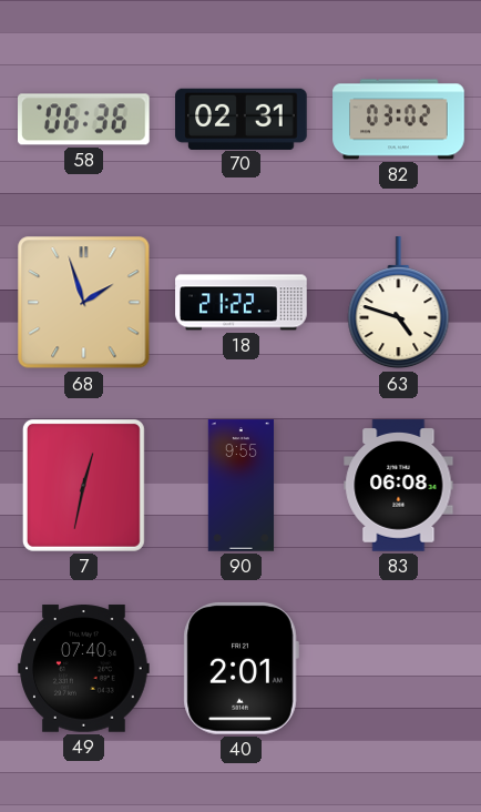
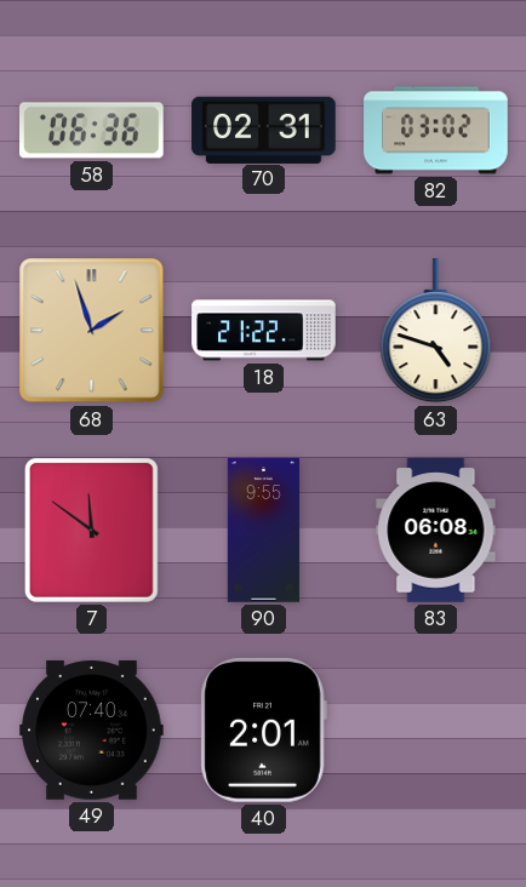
7: 12:32 -> 11:51
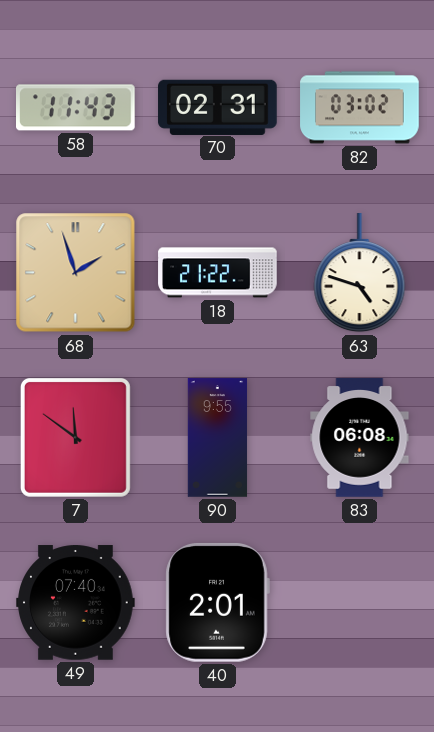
58: 06:36 -> 11:43
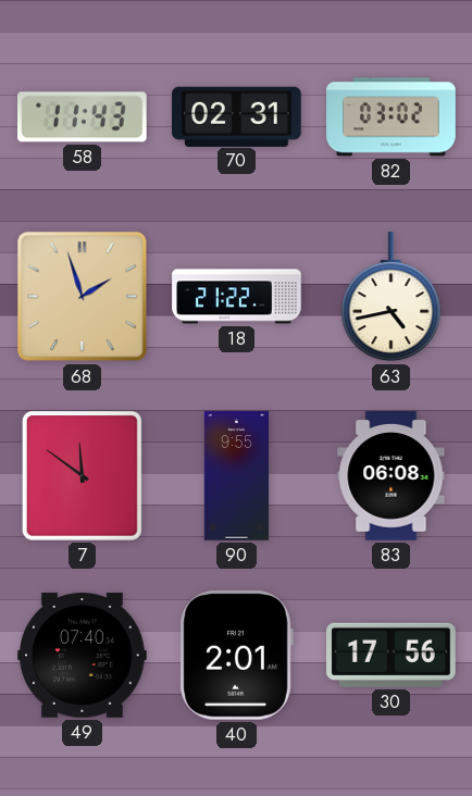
63: 4:48 -> 4:43
30: none -> 17:56
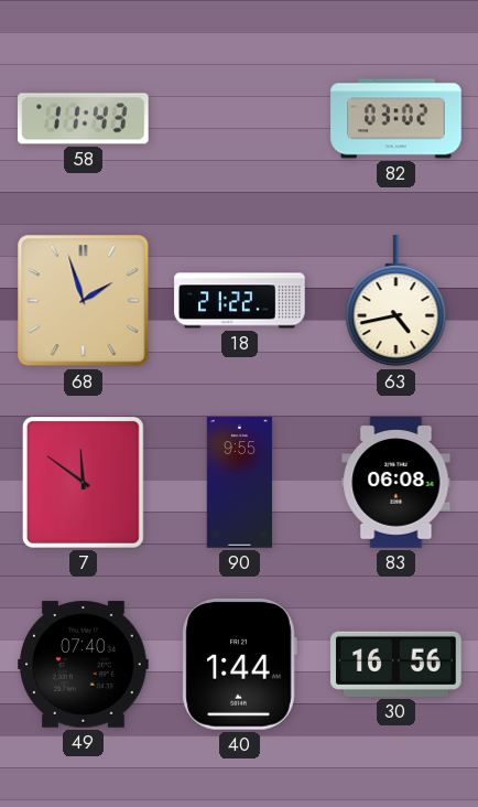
70: 02:31 -> none
40: 2:01 -> 1:44
30: 17:56 -> 16:56
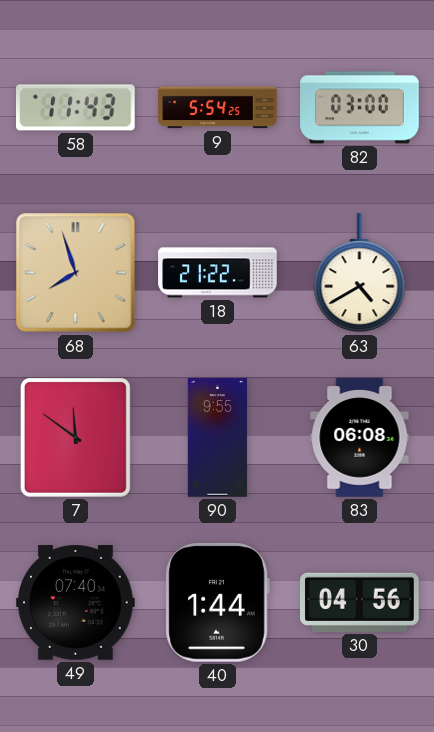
9: none -> 5:54
82: 03:02 -> 03:00
68: 1:57 -> 7:57
63: 4:43 -> 4:40
30: 16:56 -> 04:56
